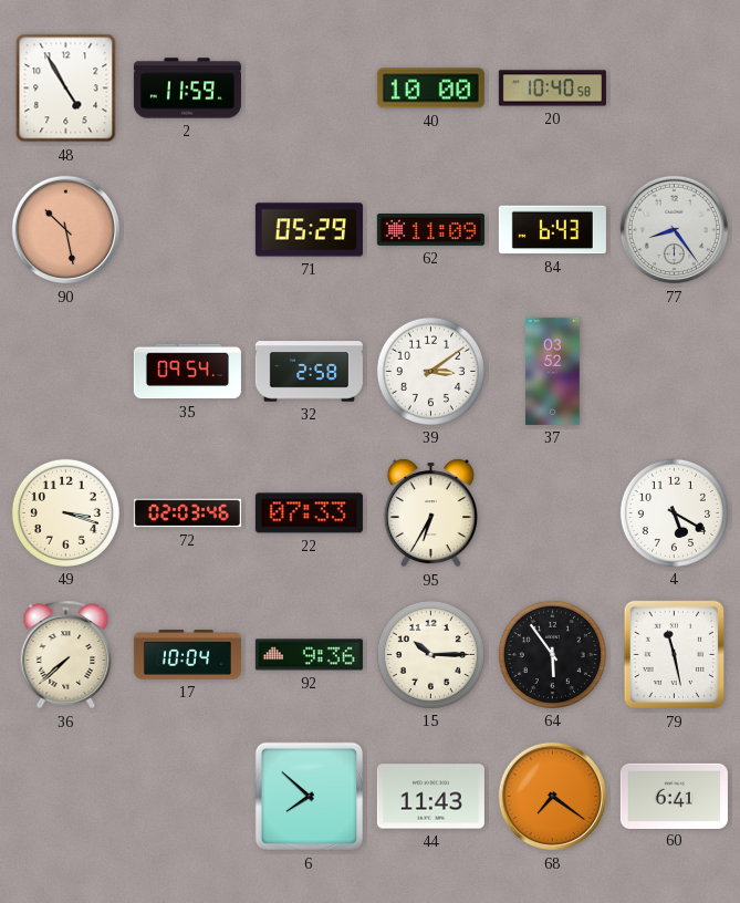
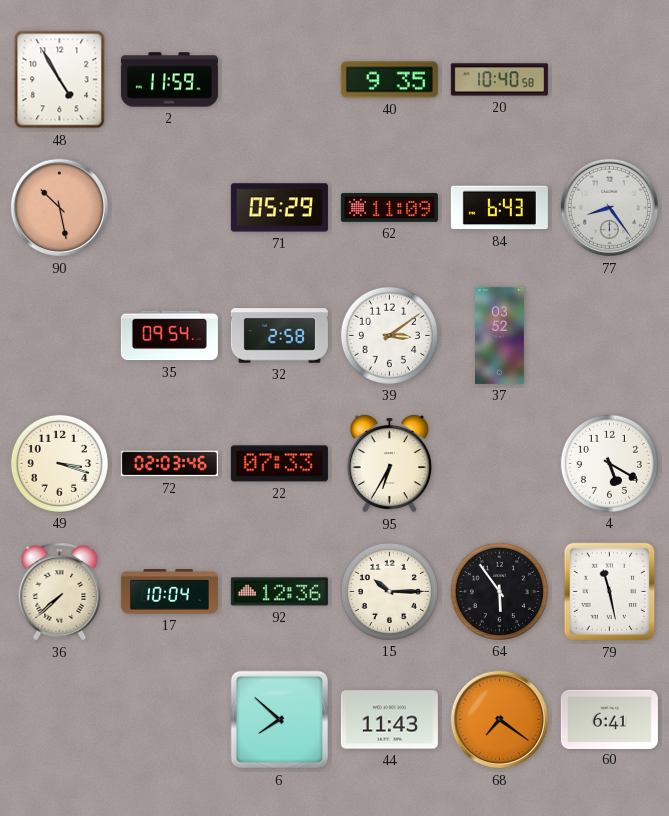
40: 10:00 -> 9:35
92: 9:36 -> 12:36
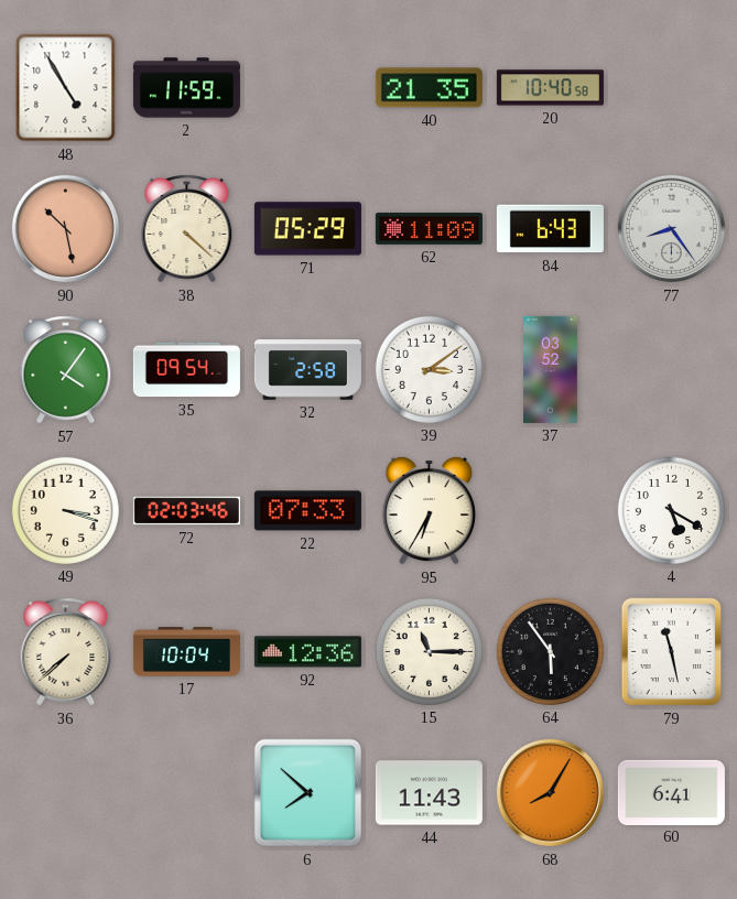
40: 9:35 -> 21:35
38: none -> 4:22
57: none -> 4:06
15: 10:15 -> 11:15
68: 7:21 -> 8:05
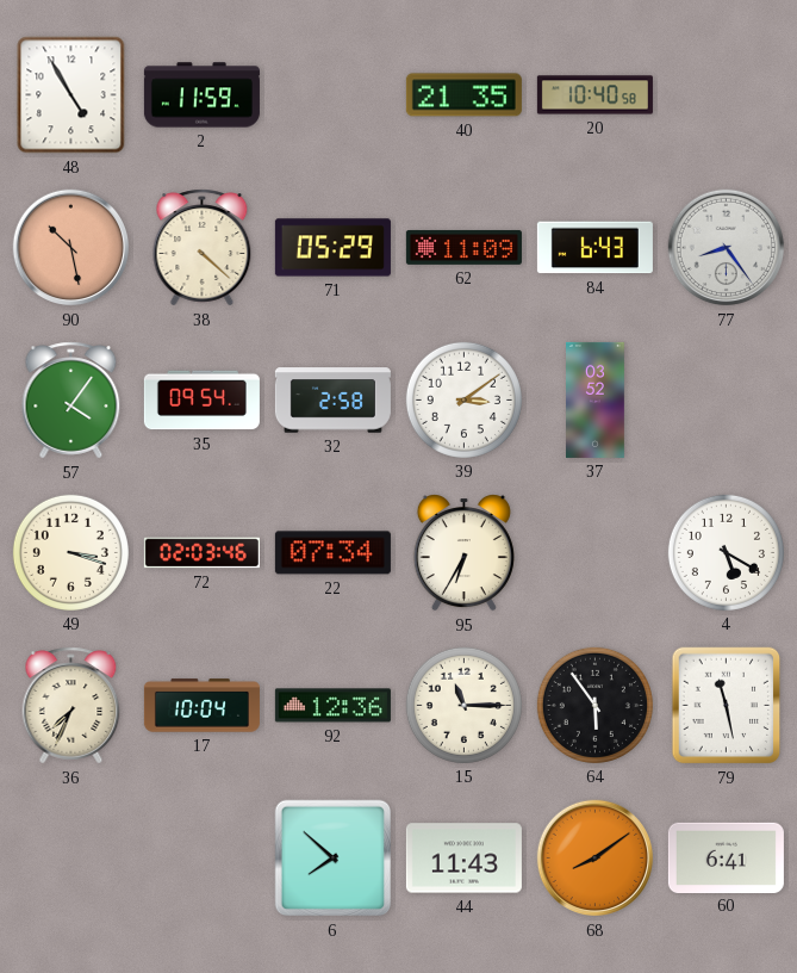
22: 07:33 -> 07:34
36: 7:38 -> 7:34
68: 8:05 -> 8:09
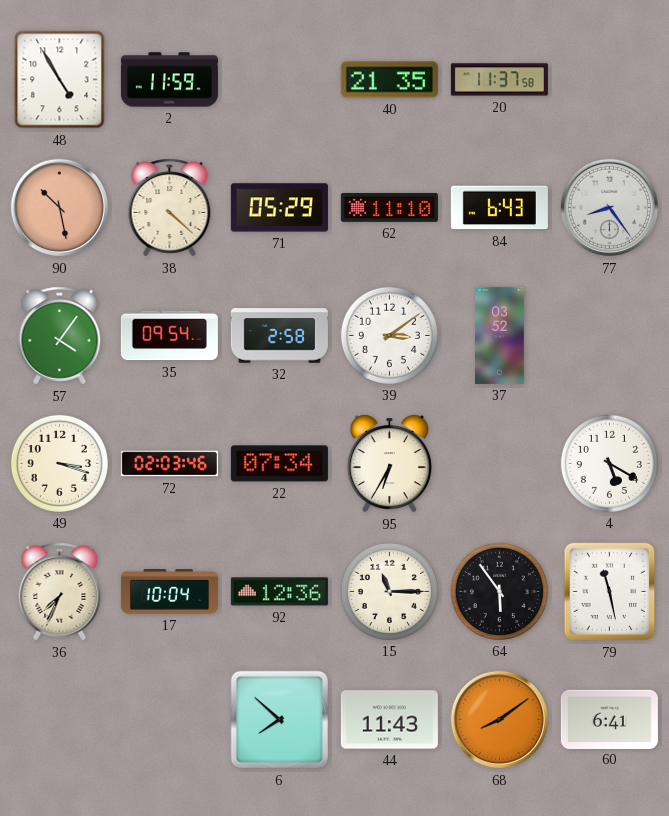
20: 10:40 -> 11:37
62: 11:09 -> 11:10
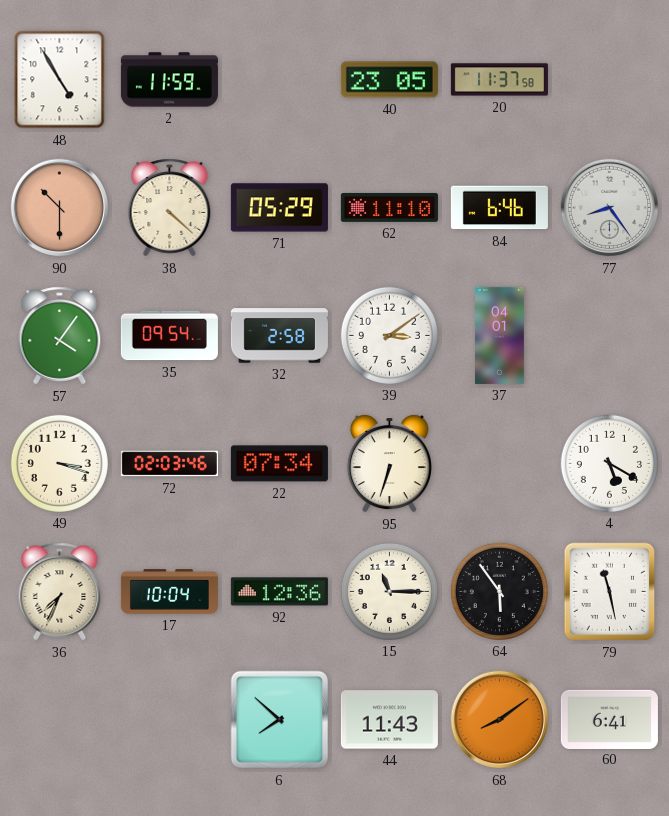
40: 21:35 -> 23:05
90: 10:28 -> 10:30
84: 6:43 -> 6:46
37: 03:52 -> 04:01
95: 6:35 -> 6:33
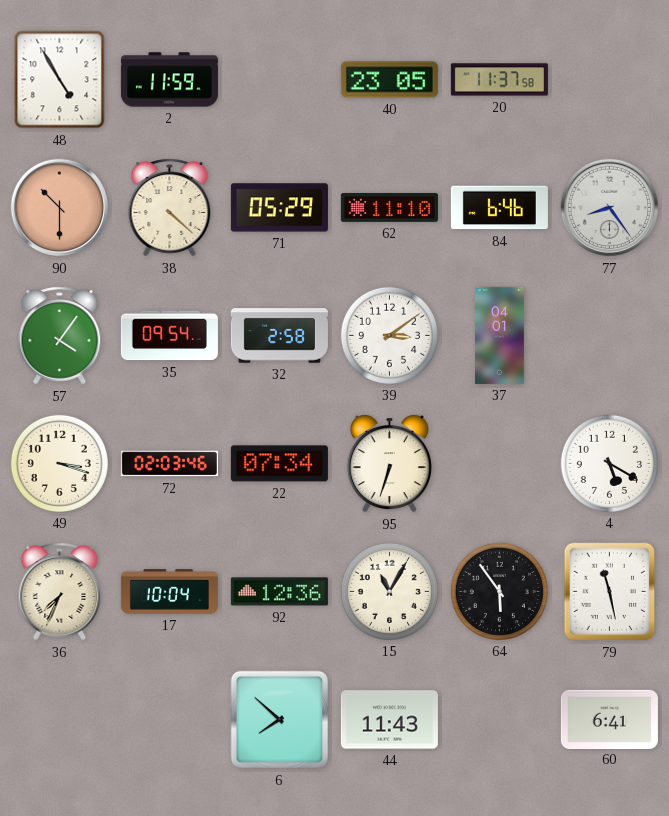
15: 11:15 -> 11:05
68: 8:09 -> none
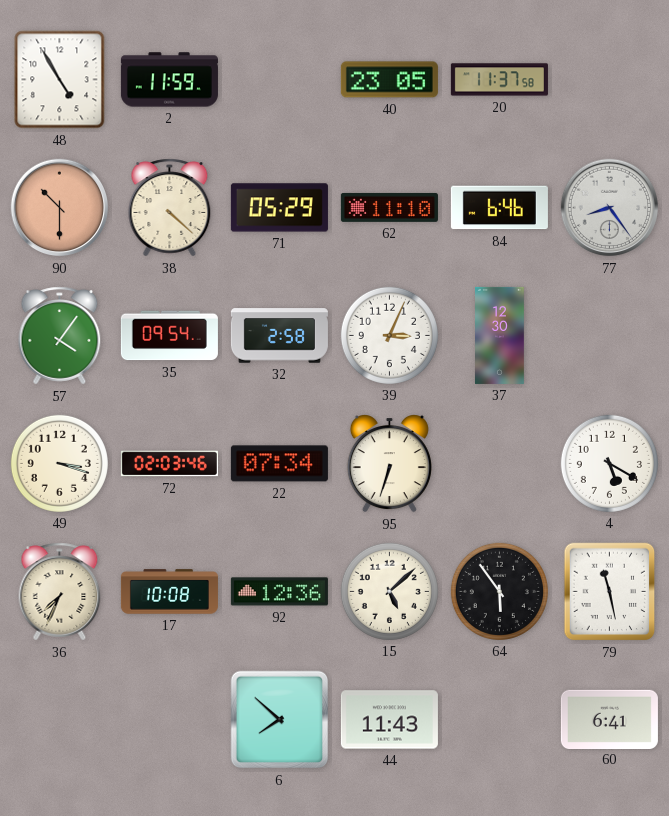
39: 3:09 -> 3:04
37: 04:01 -> 12:30
17: 10:04 -> 10:08
15: 11:05 -> 5:08
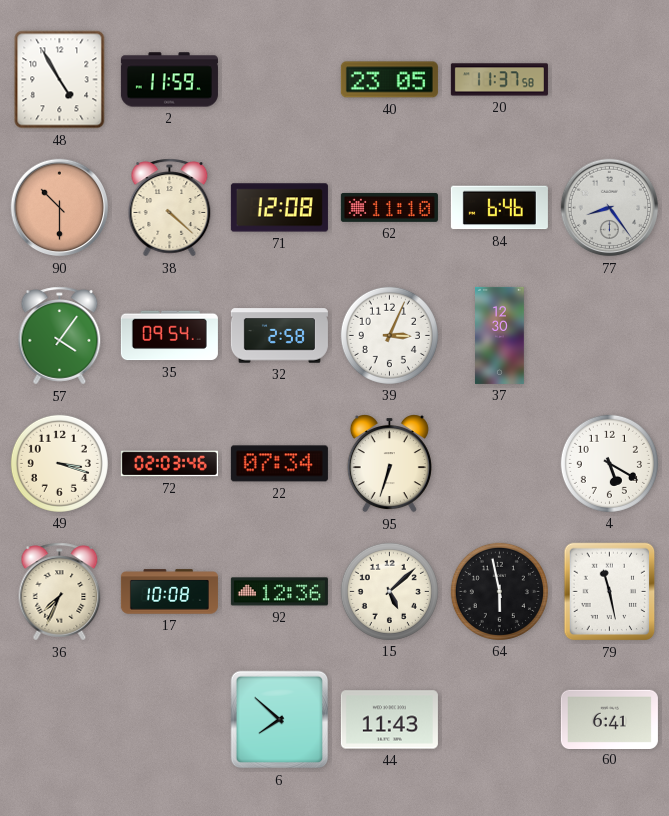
71: 05:29 -> 12:08
64: 5:54 -> 5:58
